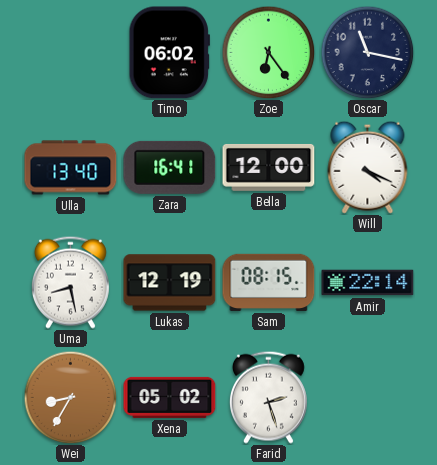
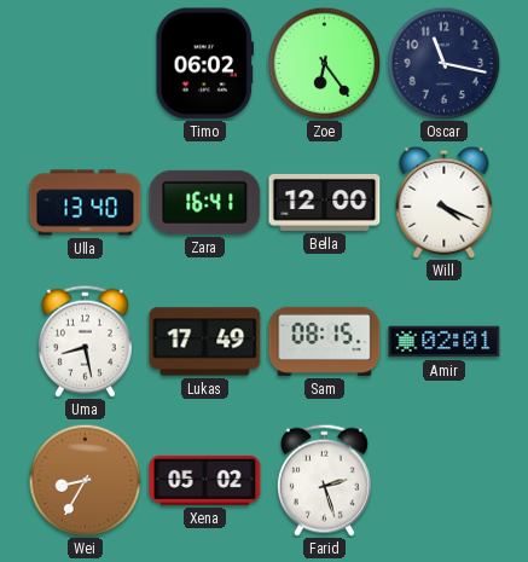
Lukas: 12:19 -> 17:49
Amir: 22:14 -> 02:01
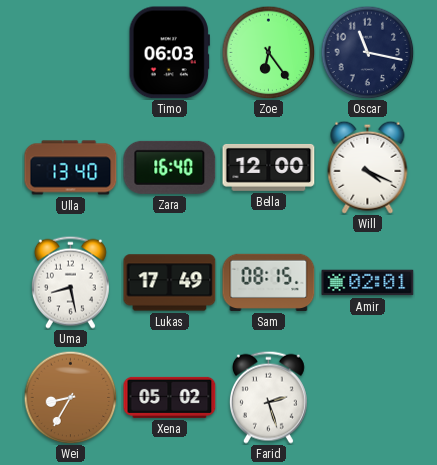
Timo: 06:02 -> 06:03
Zara: 16:41 -> 16:40
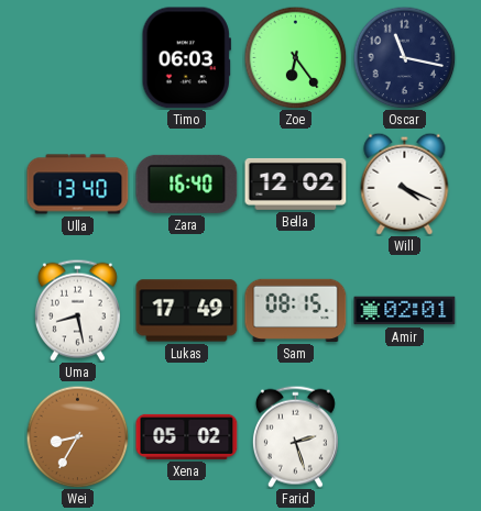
Bella: 12:00 -> 12:02
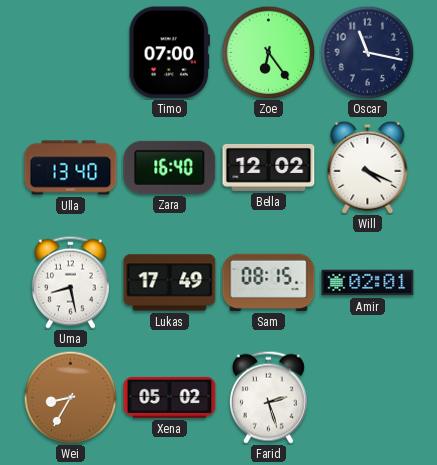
Timo: 06:03 -> 07:00
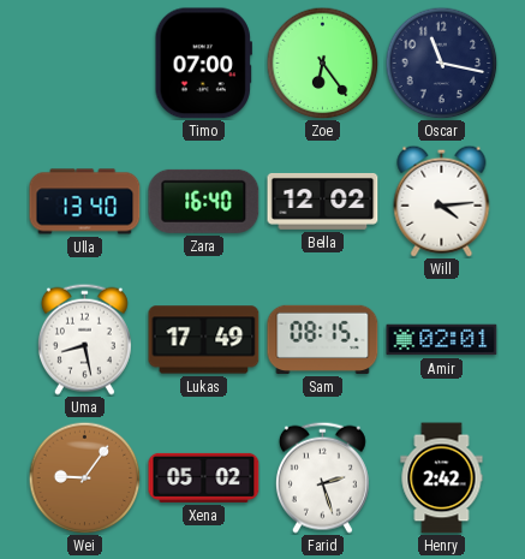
Will: 4:19 -> 4:14
Wei: 8:35 -> 9:06
Henry: none -> 2:42
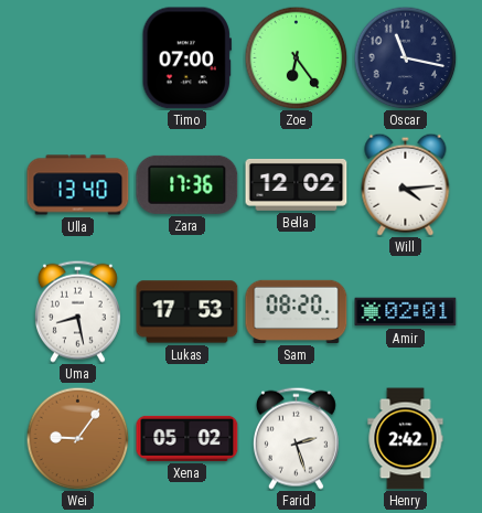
Zara: 16:40 -> 17:36
Lukas: 17:49 -> 17:53
Sam: 08:15 -> 08:20
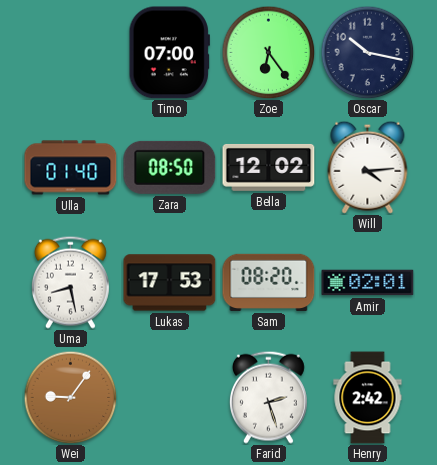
Oscar: 11:17 -> 10:17
Ulla: 13:40 -> 01:40
Zara: 17:36 -> 08:50
Xena: 05:02 -> none
